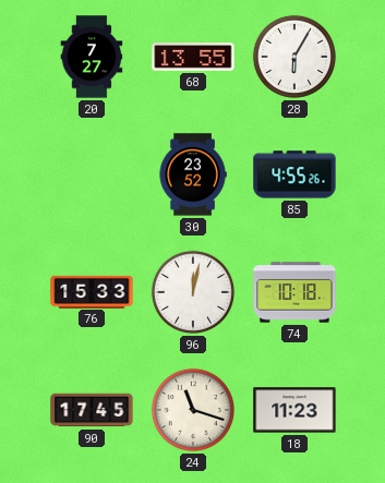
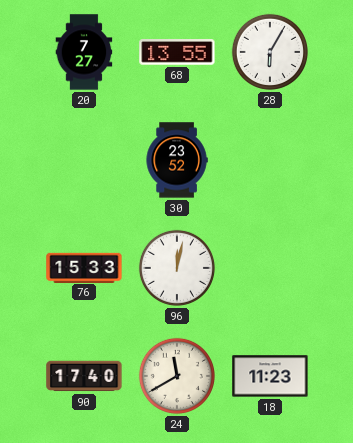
85: 4:55 -> none
74: 10:18 -> none
90: 17:45 -> 17:40
24: 11:18 -> 11:40
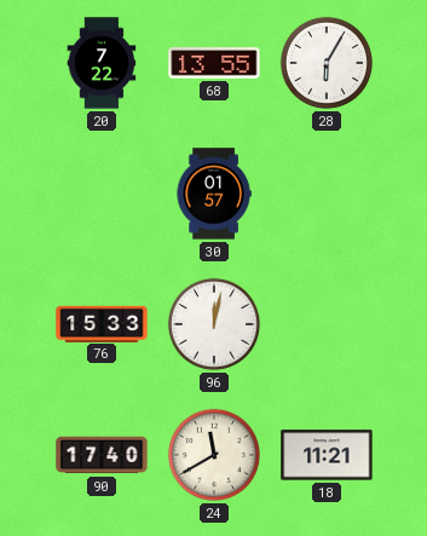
20: 7:27 -> 7:22
30: 23:52 -> 01:57
18: 11:23 -> 11:21
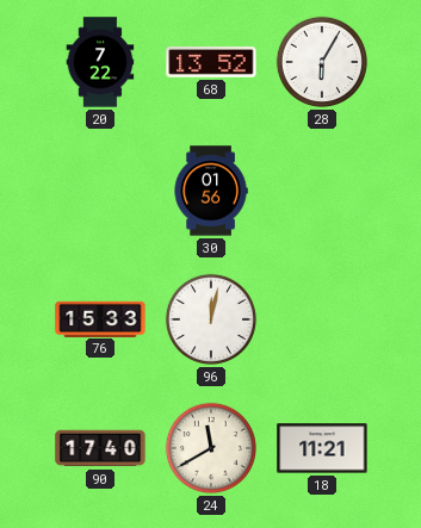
68: 13:55 -> 13:52
30: 01:57 -> 01:56
